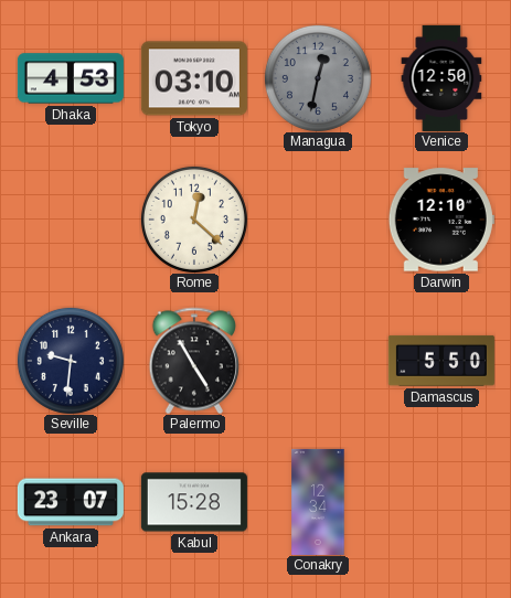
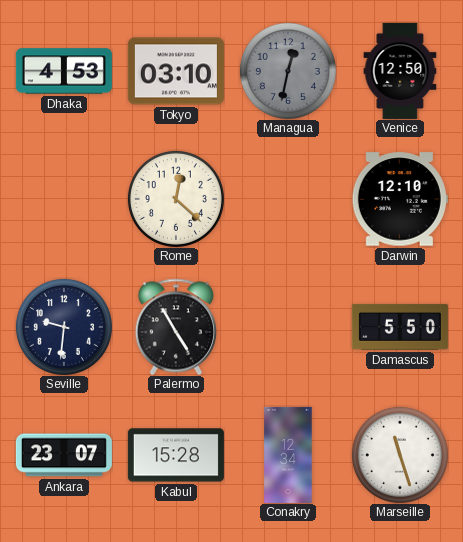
Marseille: none -> 11:27
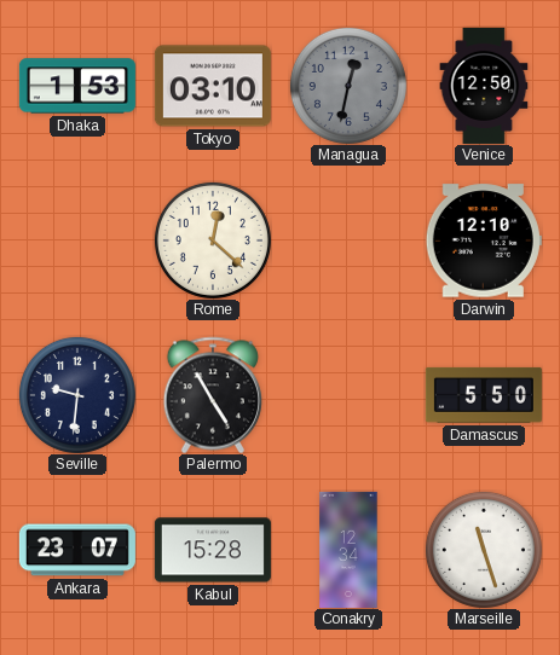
Dhaka: 4:53 -> 1:53
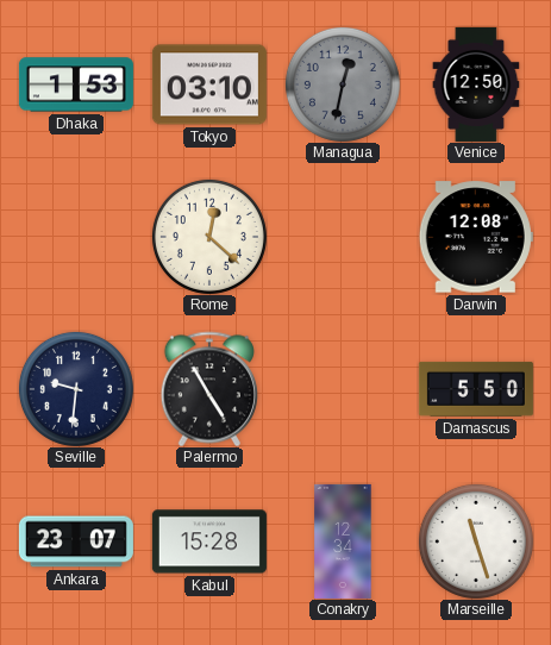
Darwin: 12:10 -> 12:08
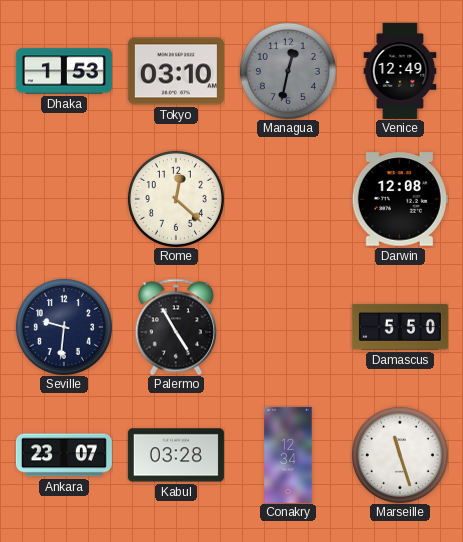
Venice: 12:50 -> 12:49
Kabul: 15:28 -> 03:28
